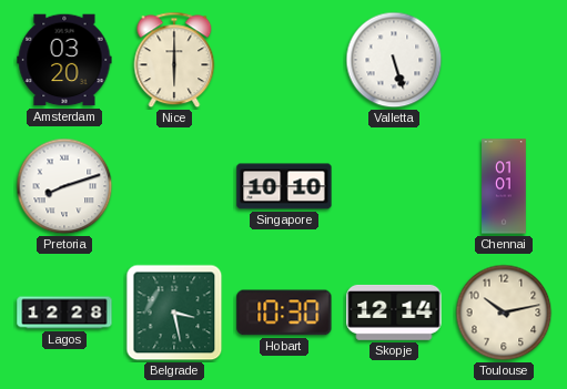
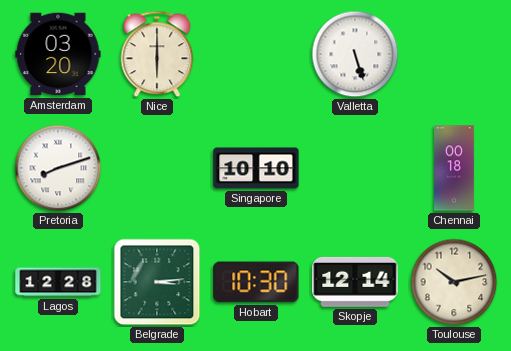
Chennai: 01:01 -> 00:18
Belgrade: 3:28 -> 3:14
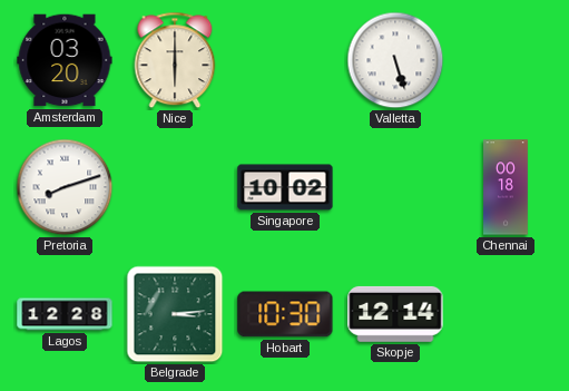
Singapore: 10:10 -> 10:02
Toulouse: 10:13 -> none
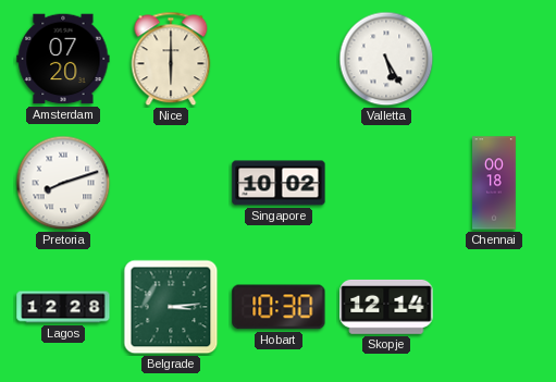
Amsterdam: 03:20 -> 07:20
Valletta: 5:27 -> 5:25
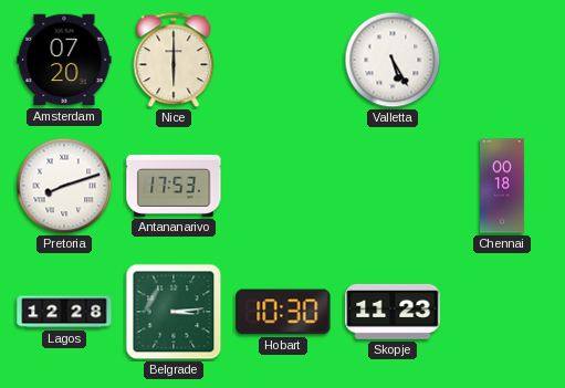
Antananarivo: none -> 17:53
Singapore: 10:02 -> none
Skopje: 12:14 -> 11:23
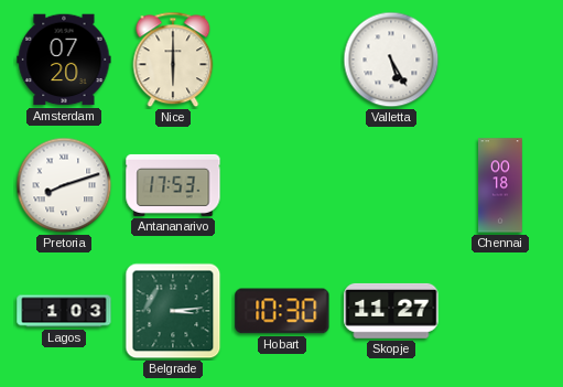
Lagos: 12:28 -> 1:03
Skopje: 11:23 -> 11:27
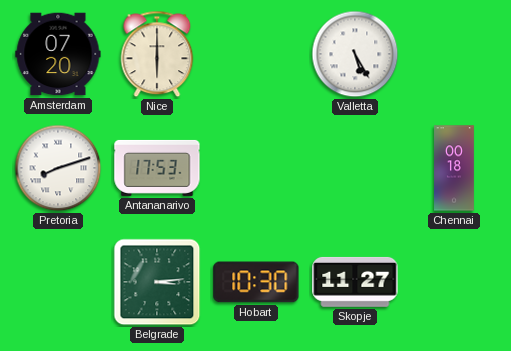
Lagos: 1:03 -> none
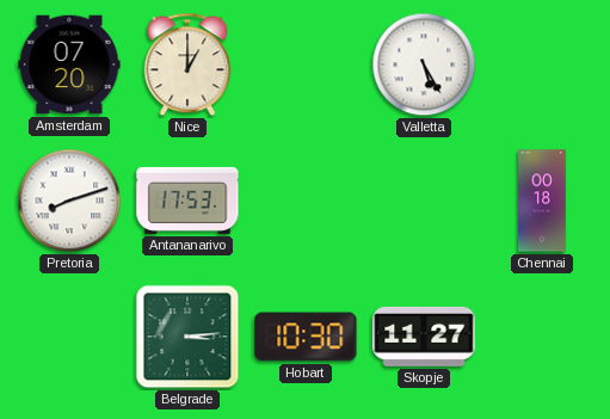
Nice: 6:00 -> 1:00
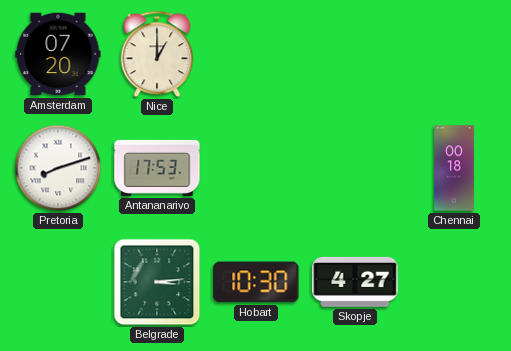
Valletta: 5:25 -> none
Skopje: 11:27 -> 4:27
